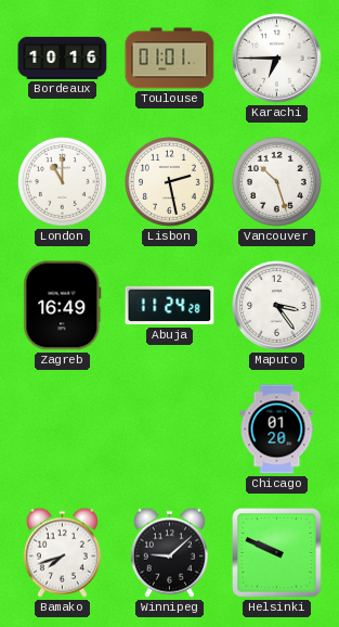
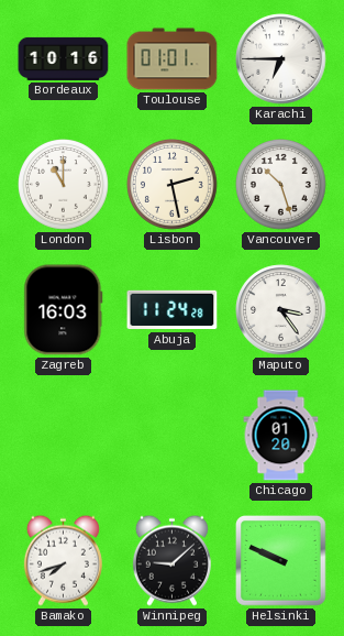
Zagreb: 16:49 -> 16:03
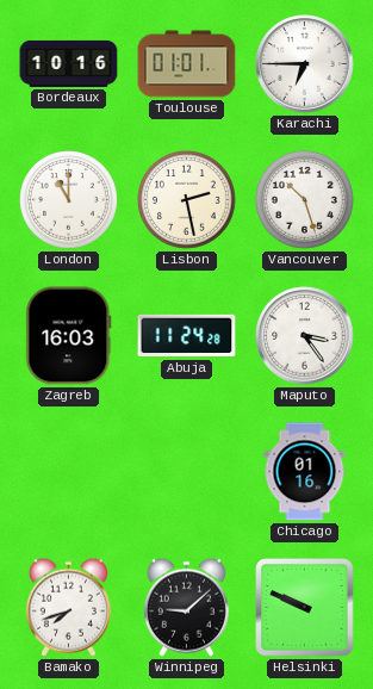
Chicago: 01:20 -> 01:16
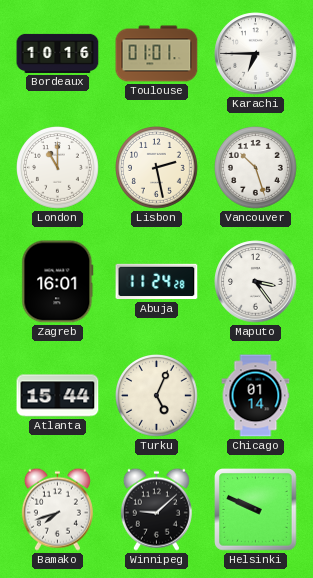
Zagreb: 16:03 -> 16:01
Atlanta: none -> 15:44
Turku: none -> 5:04
Chicago: 01:16 -> 01:14
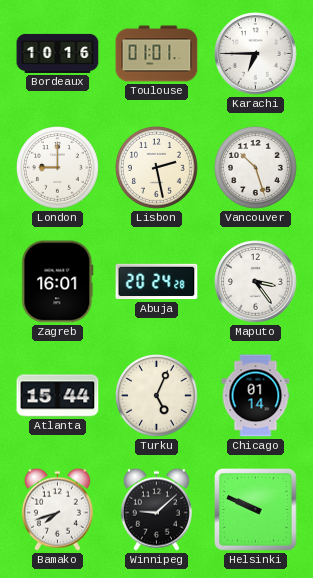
London: 11:00 -> 9:00
Abuja: 11:24 -> 20:24
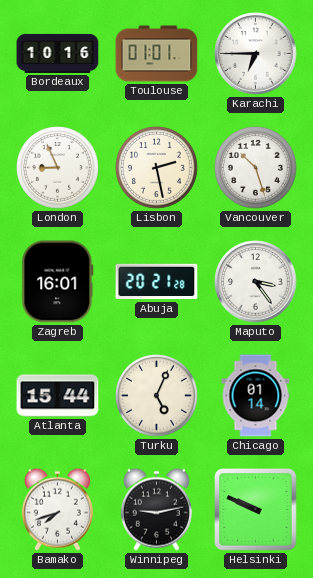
London: 9:00 -> 8:56
Abuja: 20:24 -> 20:21
Winnipeg: 9:08 -> 9:13
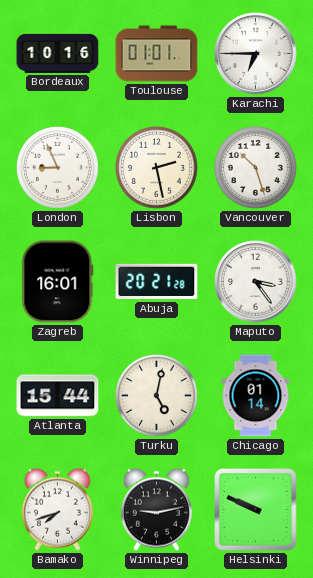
Turku: 5:04 -> 5:02
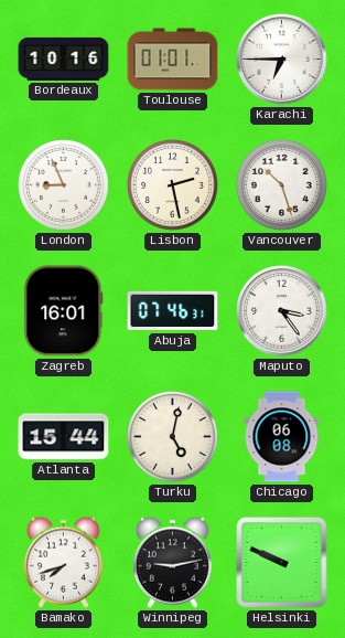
Abuja: 20:21 -> 07:46
Chicago: 01:14 -> 06:08
